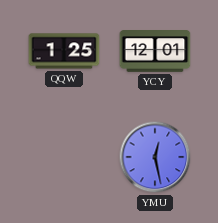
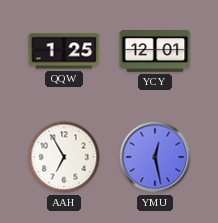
AAH: none -> 6:55
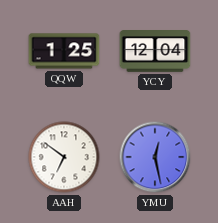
YCY: 12:01 -> 12:04
AAH: 6:55 -> 6:51
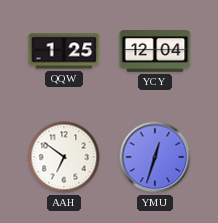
YMU: 12:28 -> 12:33
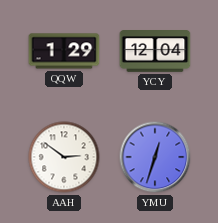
QQW: 1:25 -> 1:29
AAH: 6:51 -> 2:51
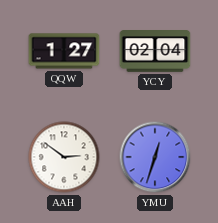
QQW: 1:29 -> 1:27
YCY: 12:04 -> 02:04
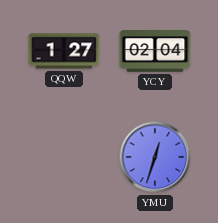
AAH: 2:51 -> none
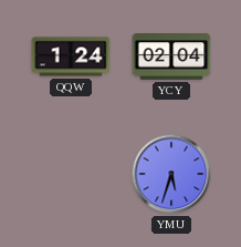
QQW: 1:27 -> 1:24
YMU: 12:33 -> 5:33
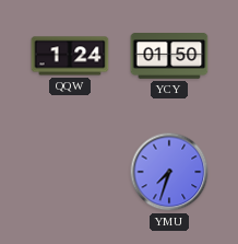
YCY: 02:04 -> 01:50
YMU: 5:33 -> 7:33
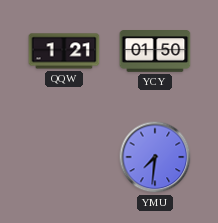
QQW: 1:24 -> 1:21
YMU: 7:33 -> 7:31
